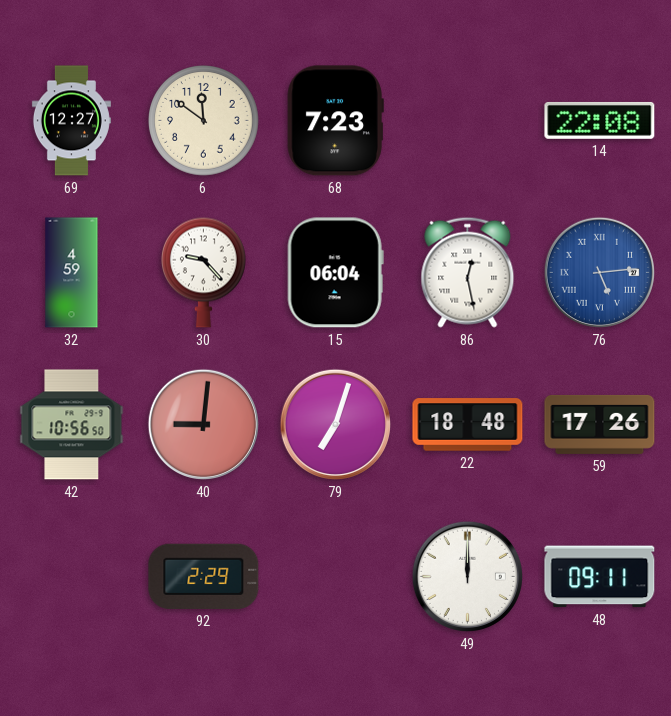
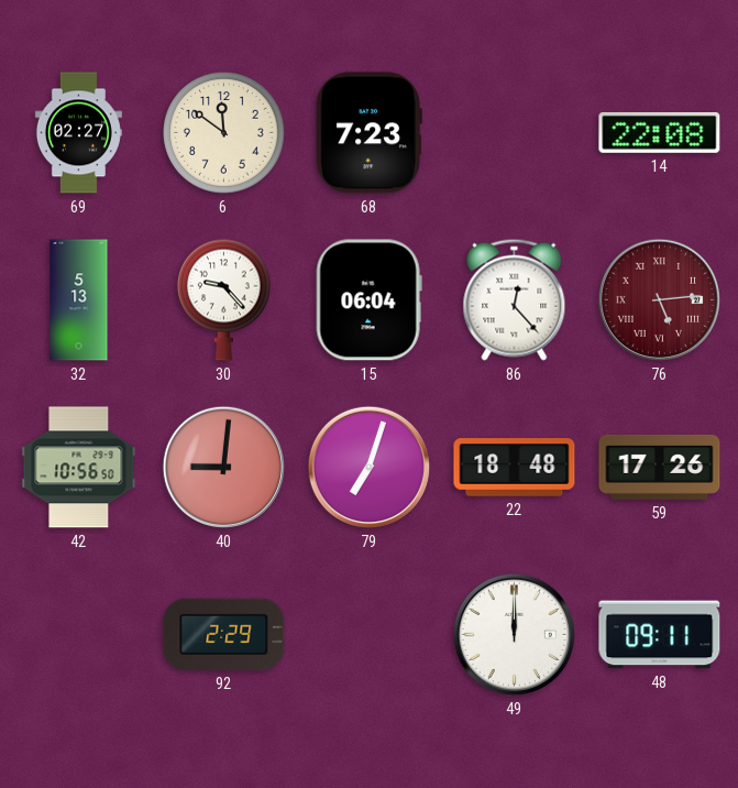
69: 12:27 -> 02:27
32: 4:59 -> 5:13
86: 12:28 -> 12:23
76 dial: blue -> burgundy
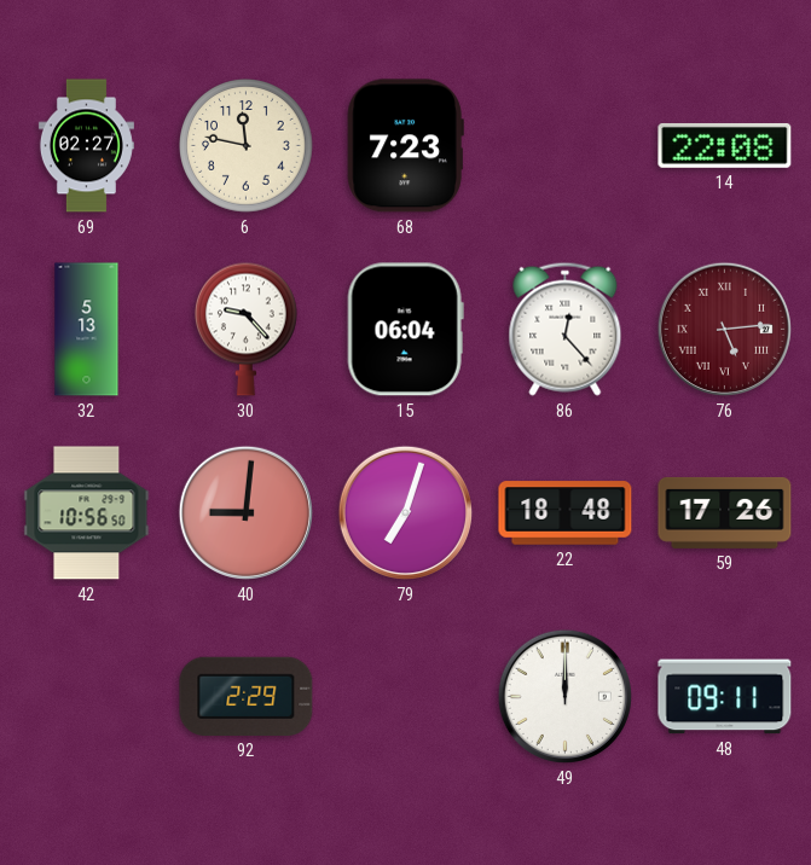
6: 11:51 -> 11:47
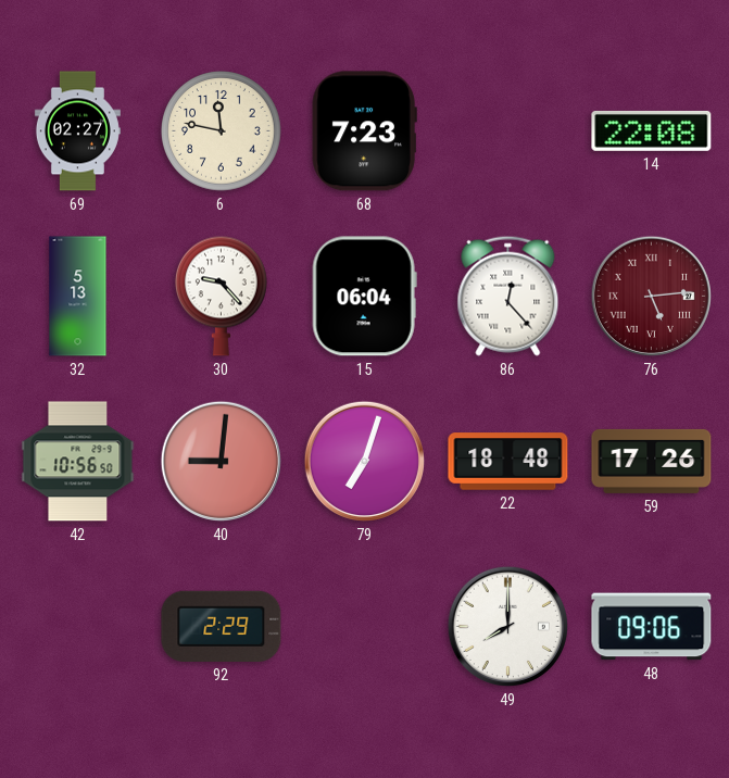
49: 12:00 -> 8:00
48: 09:11 -> 09:06
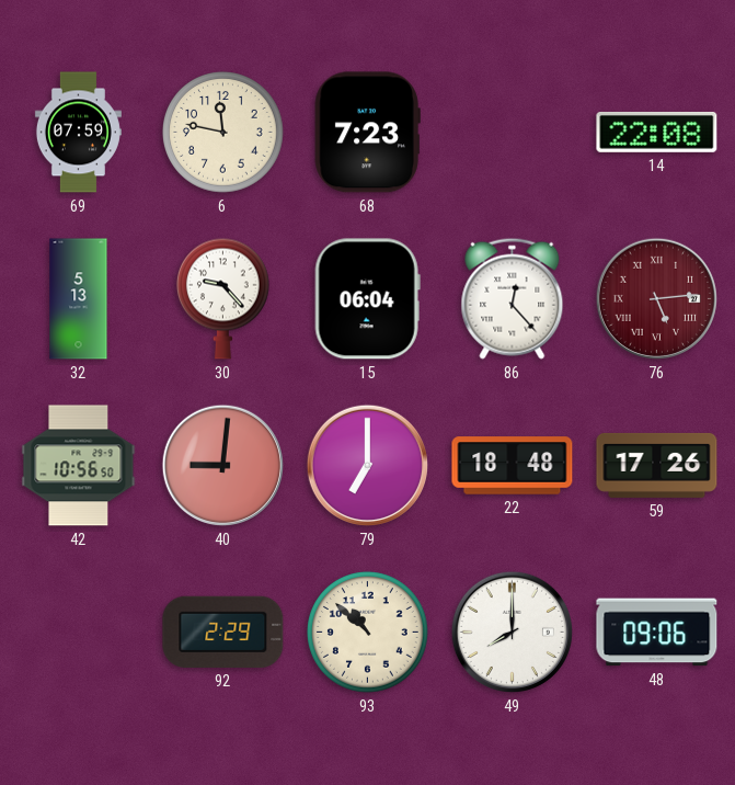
69: 02:27 -> 07:59
79: 7:03 -> 7:00
93: none -> 10:52
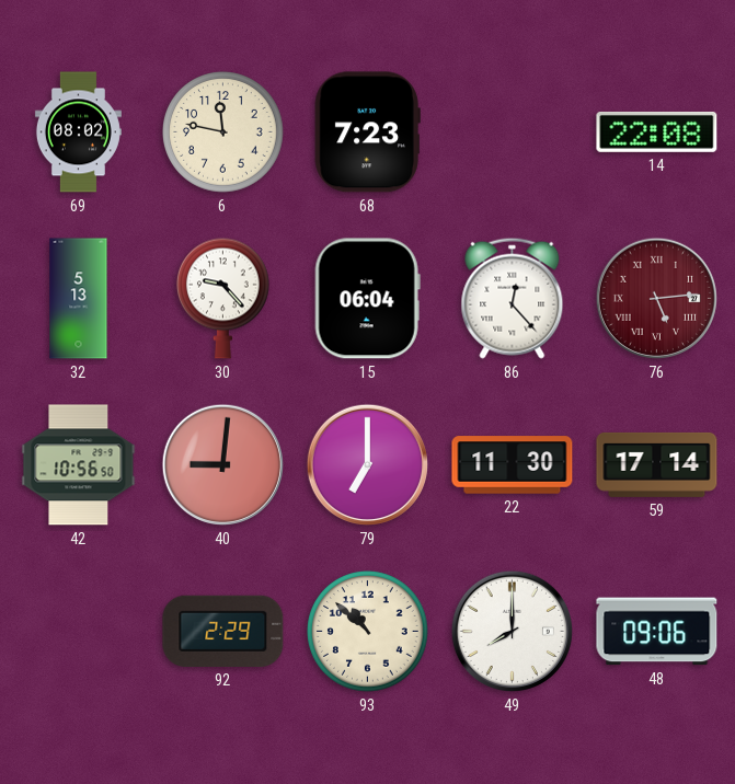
69: 07:59 -> 08:02
22: 18:48 -> 11:30
59: 17:26 -> 17:14
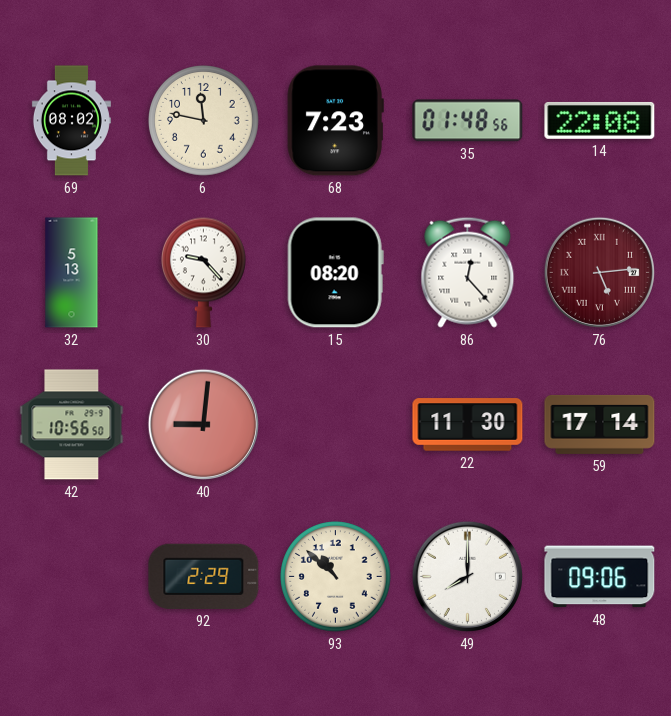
35: none -> 01:48
15: 06:04 -> 08:20
79: 7:00 -> none
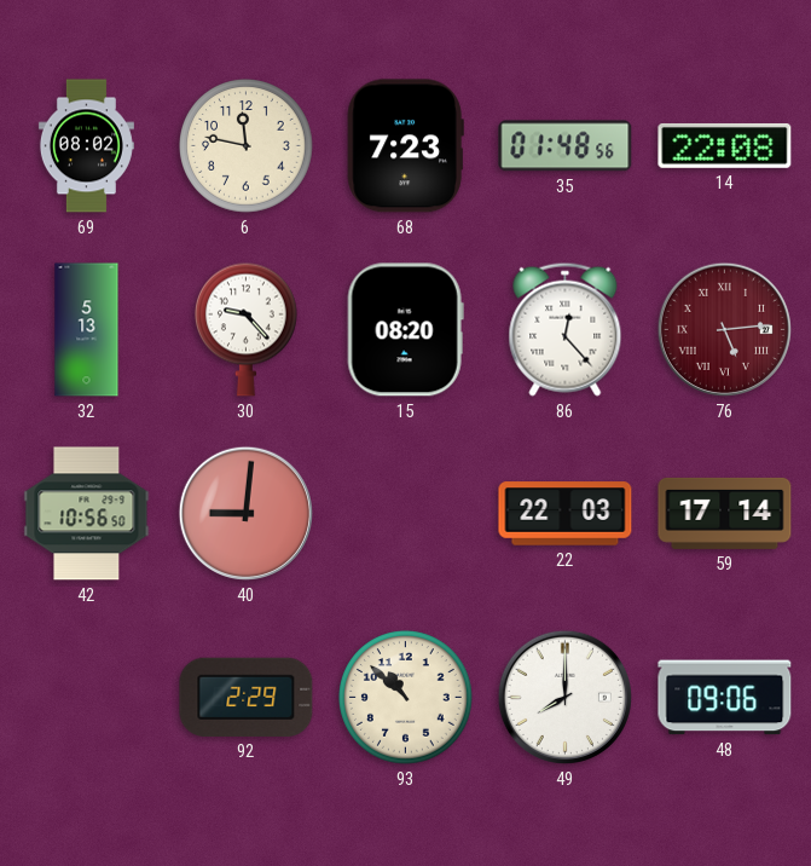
22: 11:30 -> 22:03
